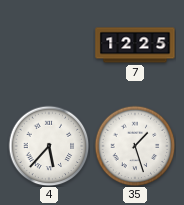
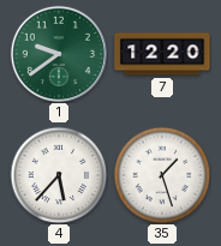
1: none -> 9:39
7: 12:25 -> 12:20
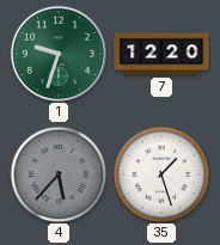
1: 9:39 -> 9:33
4 dial: white -> grey
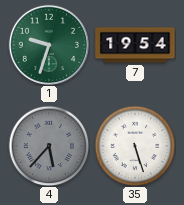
7: 12:20 -> 19:54
35: 1:27 -> 5:27
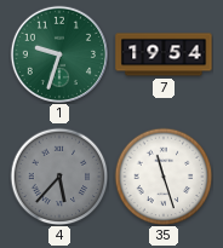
35: 5:27 -> 11:27
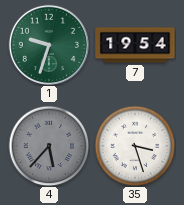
35: 11:27 -> 3:27
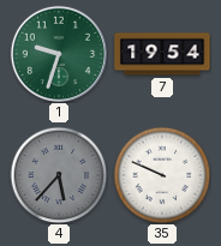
35: 3:27 -> 9:49
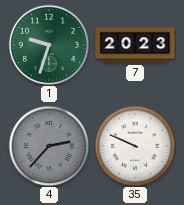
7: 19:54 -> 20:23
4: 5:37 -> 2:37
